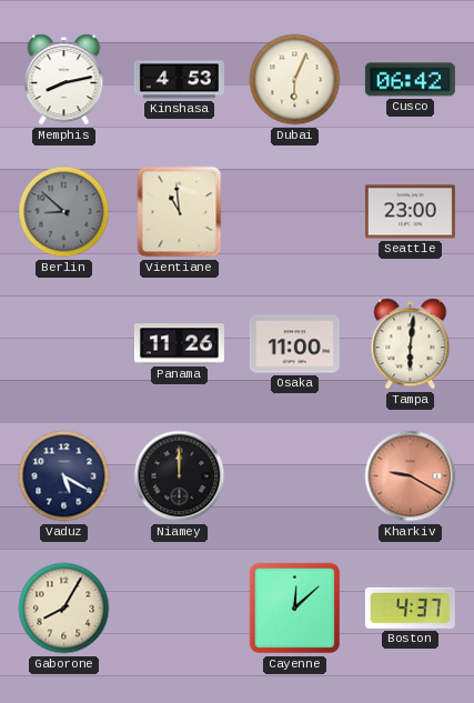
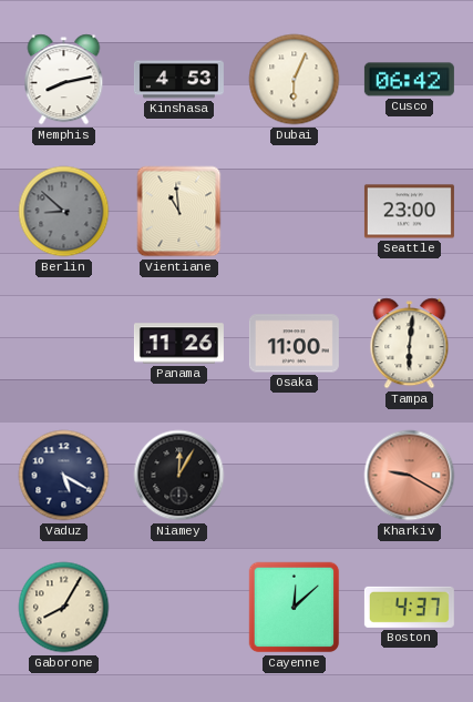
Niamey: 12:00 -> 12:05
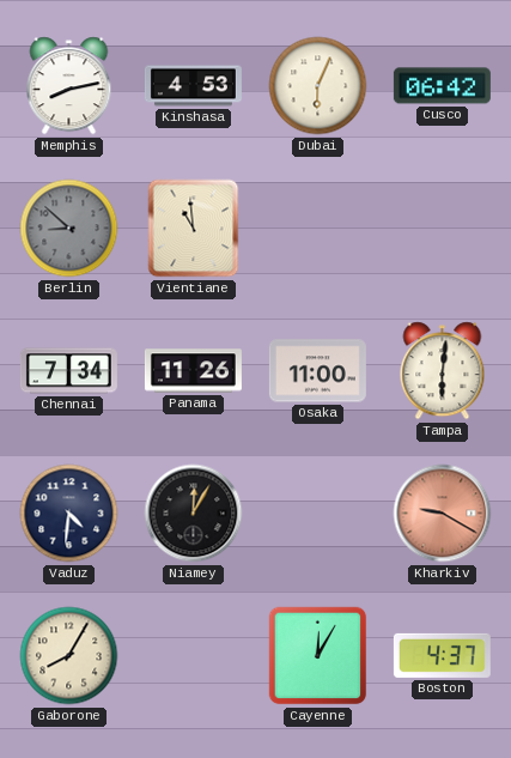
Seattle: 23:00 -> none
Chennai: none -> 7:34
Vaduz: 5:20 -> 4:31
Cayenne: 12:08 -> 12:05
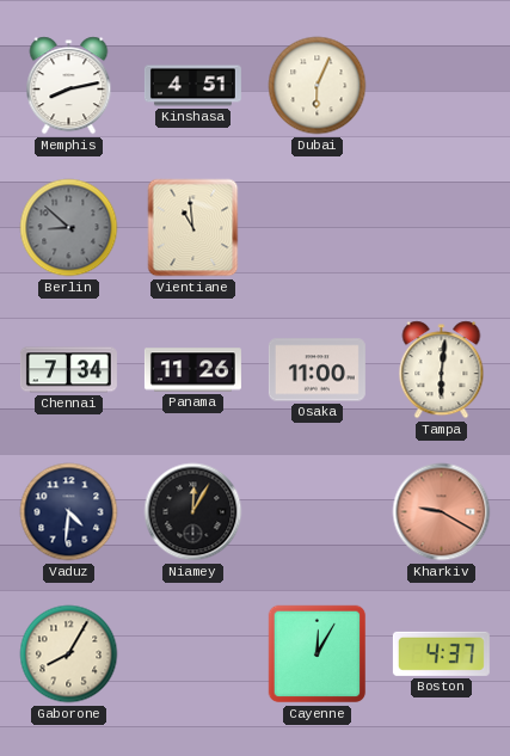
Kinshasa: 4:53 -> 4:51
Cusco: 06:42 -> none
